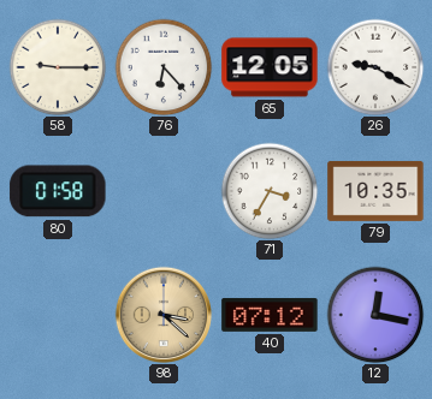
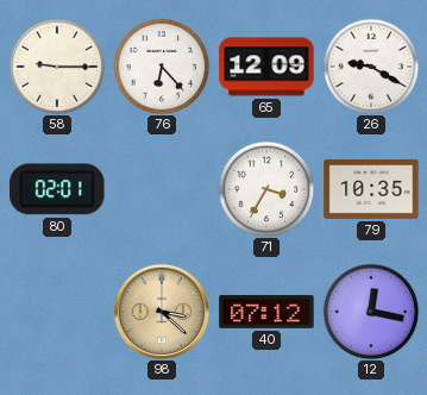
65: 12:05 -> 12:09
80: 01:58 -> 02:01
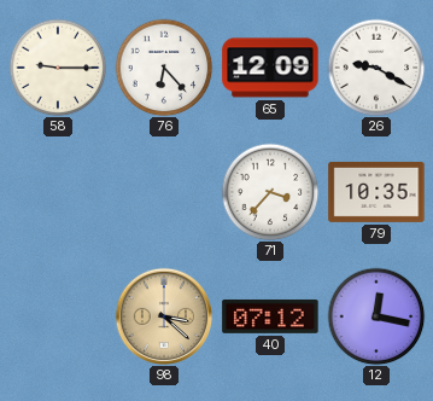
80: 02:01 -> none
71: 3:35 -> 3:37
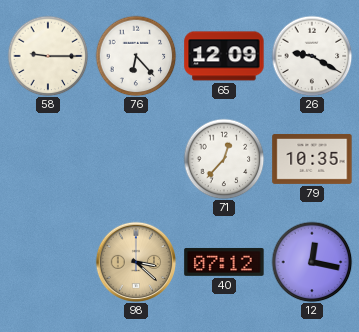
71: 3:37 -> 12:37
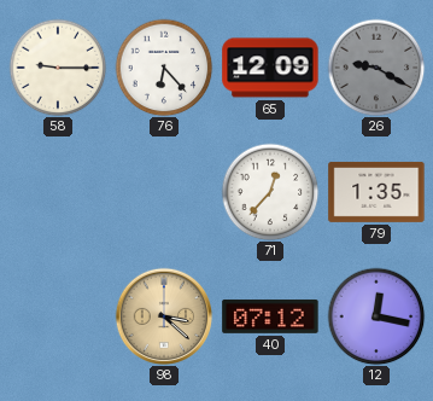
26 dial: white -> grey
79: 10:35 -> 1:35
